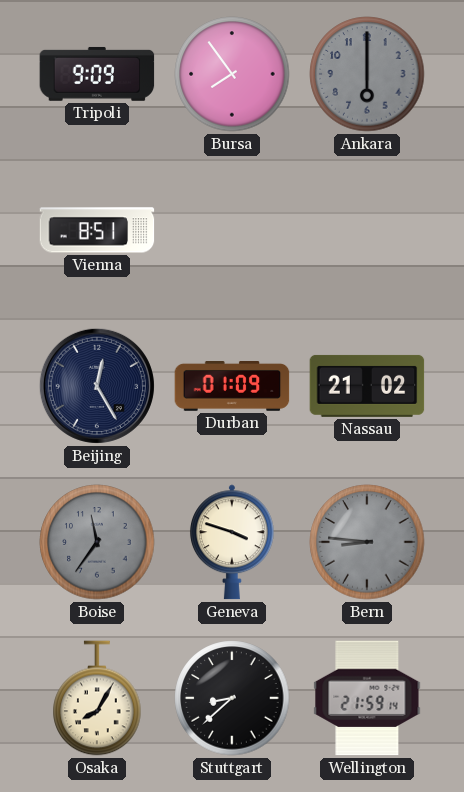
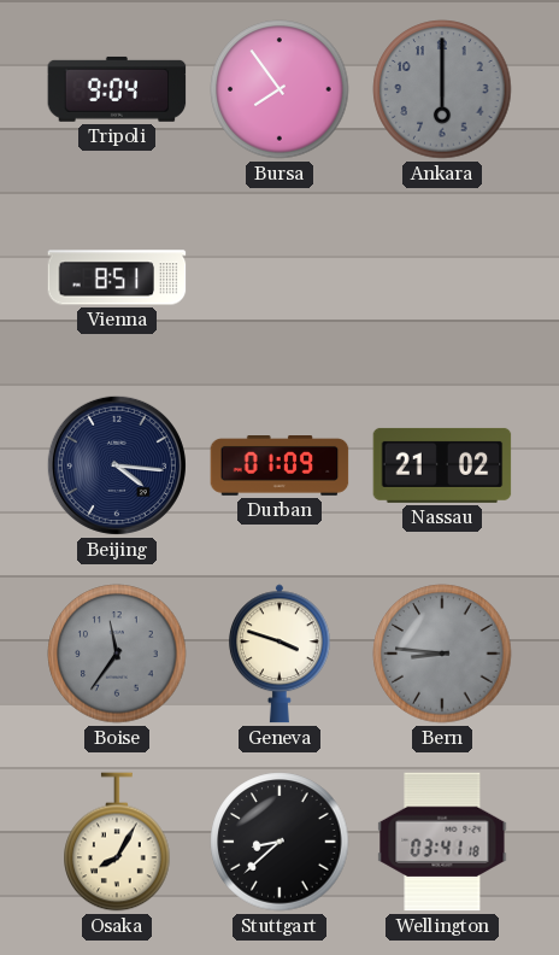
Tripoli: 9:09 -> 9:04
Beijing: 12:25 -> 4:16
Wellington: 21:59 -> 03:41
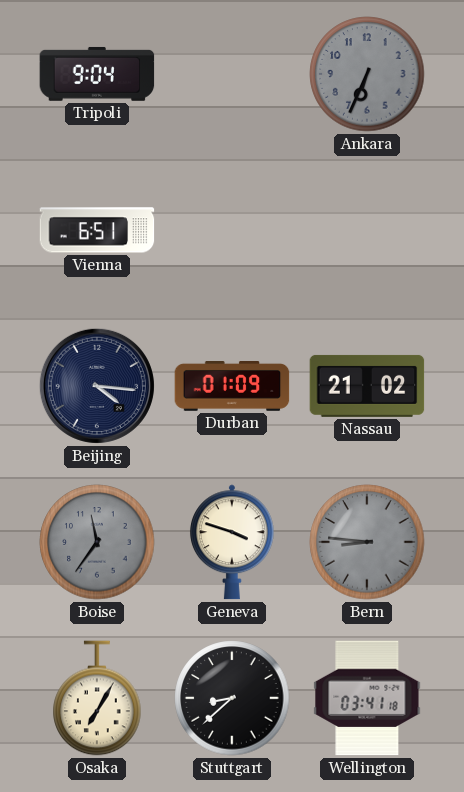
Bursa: 7:54 -> none
Ankara: 6:00 -> 6:34
Vienna: 8:51 -> 6:51
Osaka: 8:05 -> 7:05
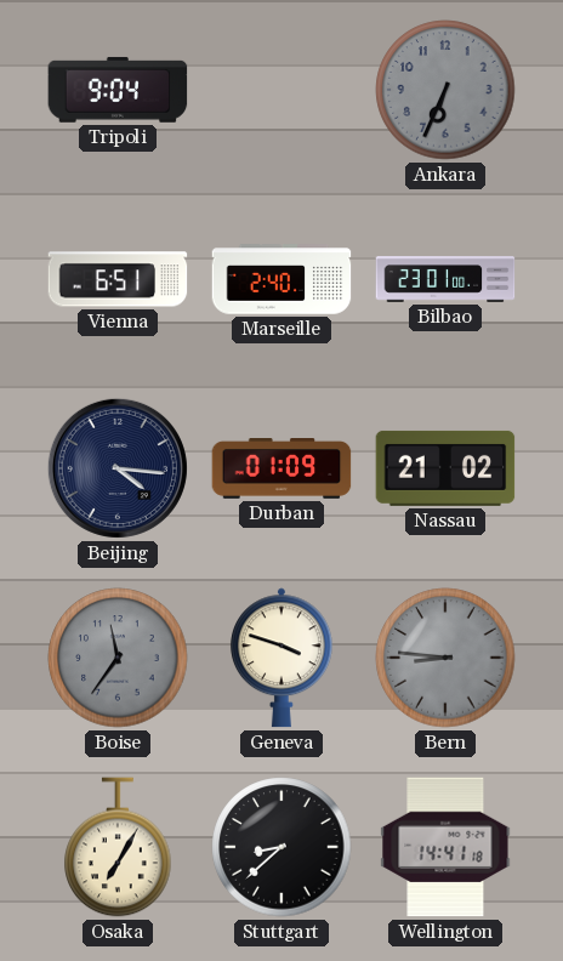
Marseille: none -> 2:40
Bilbao: none -> 23:01
Wellington: 03:41 -> 14:41
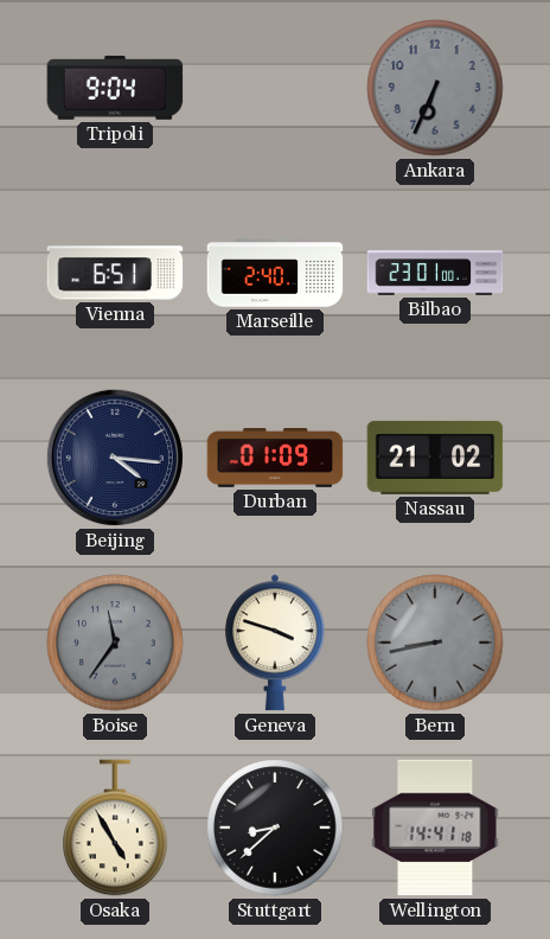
Bern: 8:46 -> 8:43
Osaka: 7:05 -> 4:55
